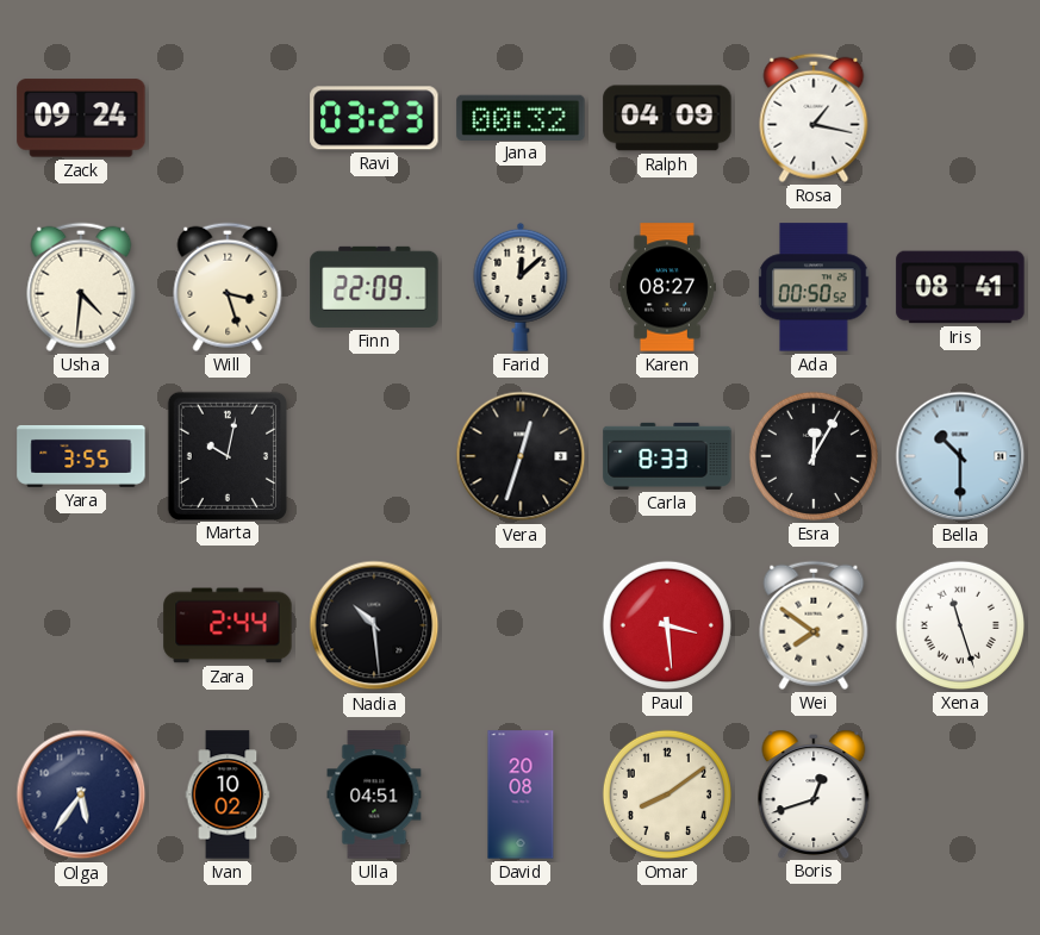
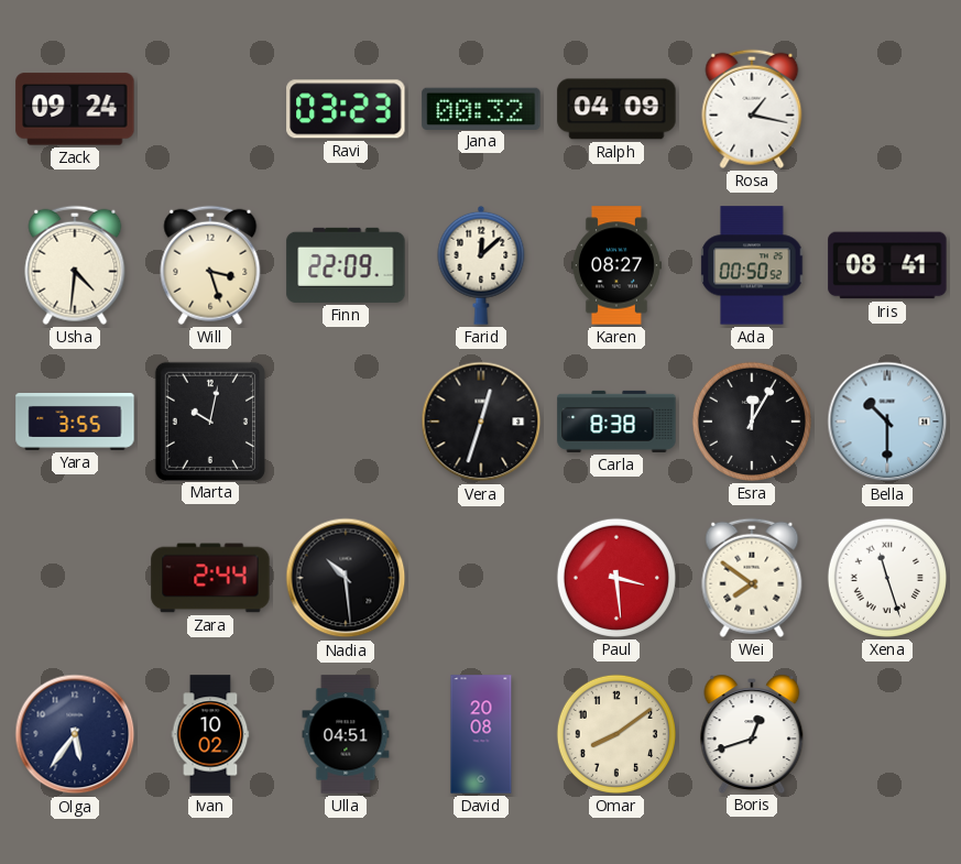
Carla: 8:33 -> 8:38
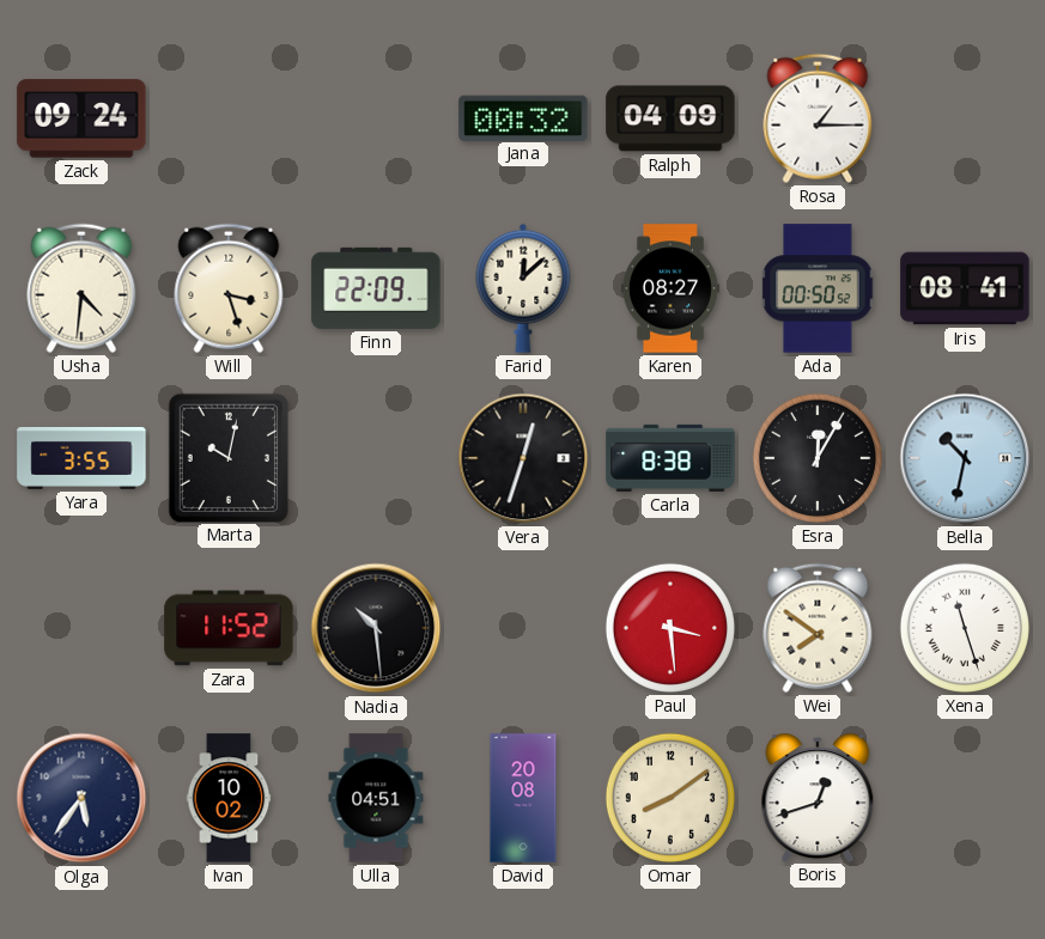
Ravi: 03:23 -> none
Rosa: 1:17 -> 1:15
Bella: 10:30 -> 10:32
Zara: 2:44 -> 11:52
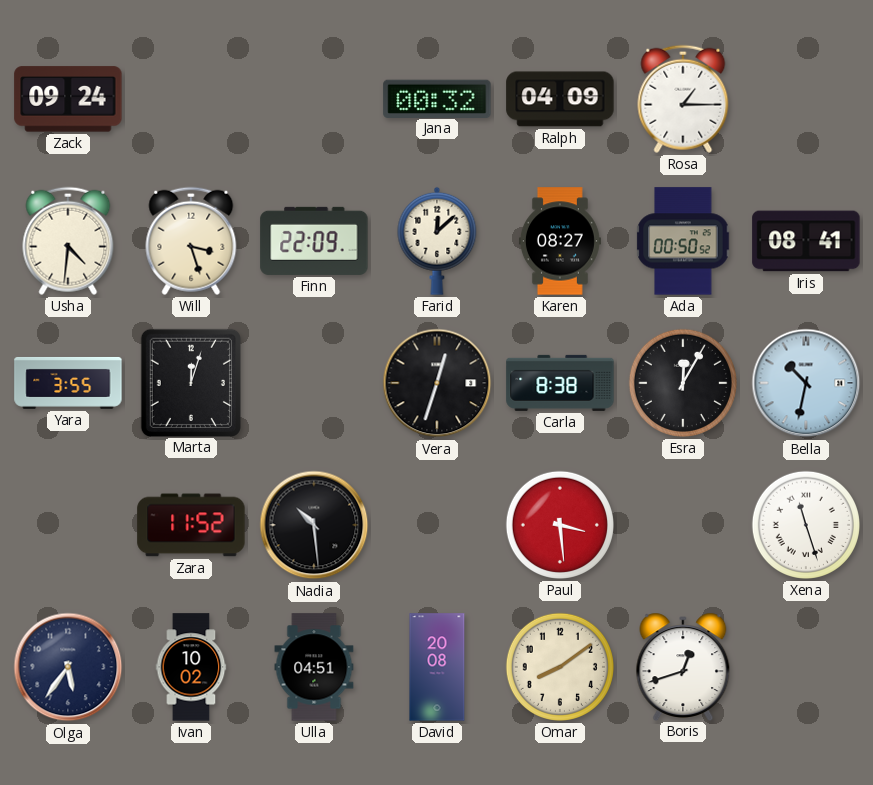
Marta: 10:02 -> 12:03
Wei: 7:51 -> none
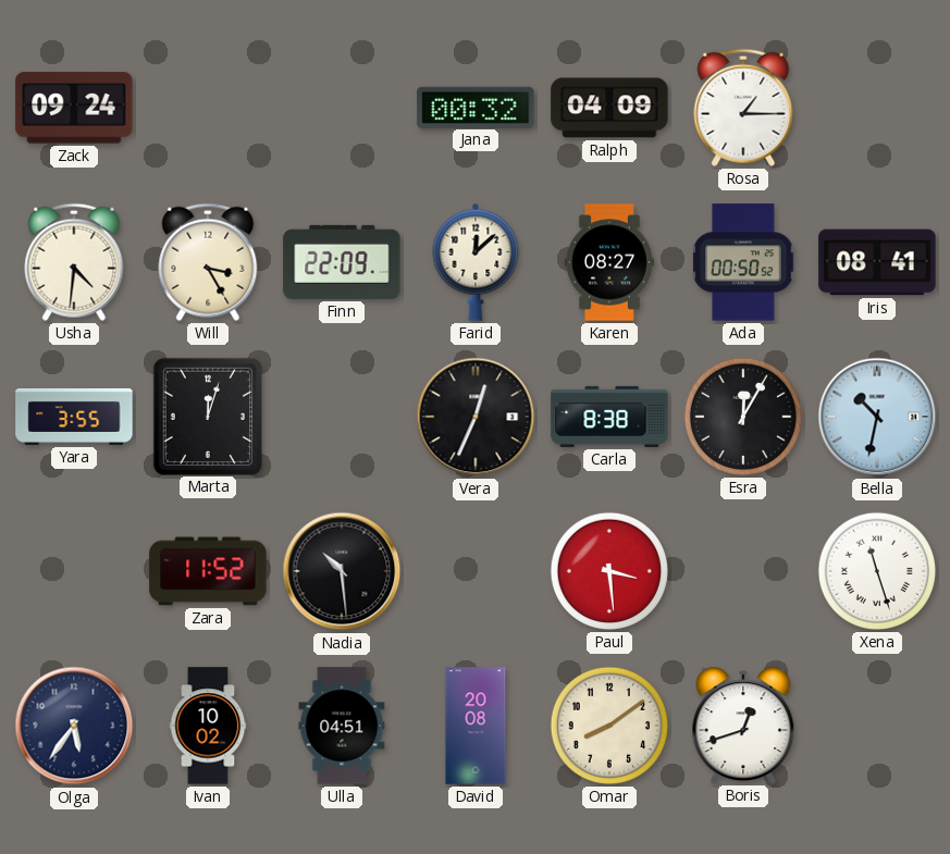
Will: 3:27 -> 3:25
Vera: 12:33 -> 12:34
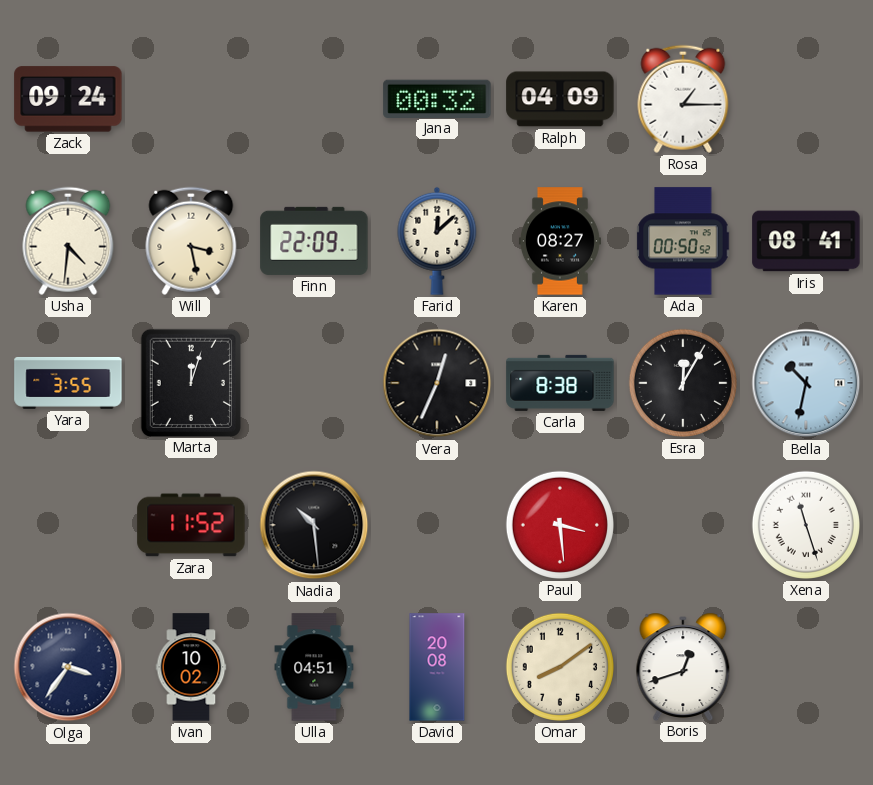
Will: 3:25 -> 3:28
Olga: 5:36 -> 3:36
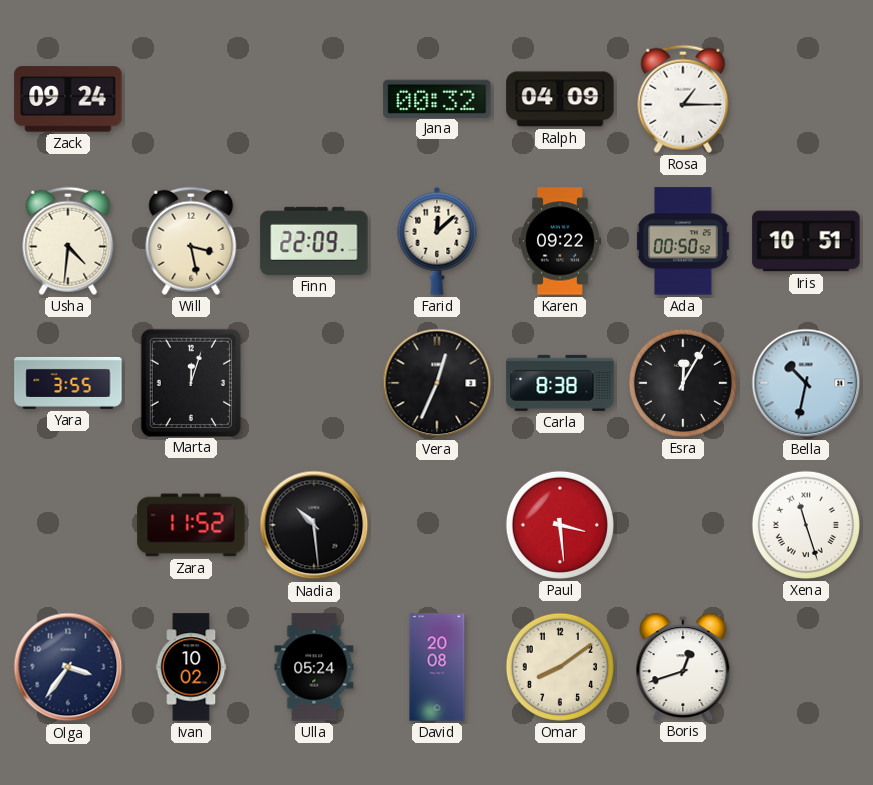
Karen: 08:27 -> 09:22
Iris: 08:41 -> 10:51
Ulla: 04:51 -> 05:24
